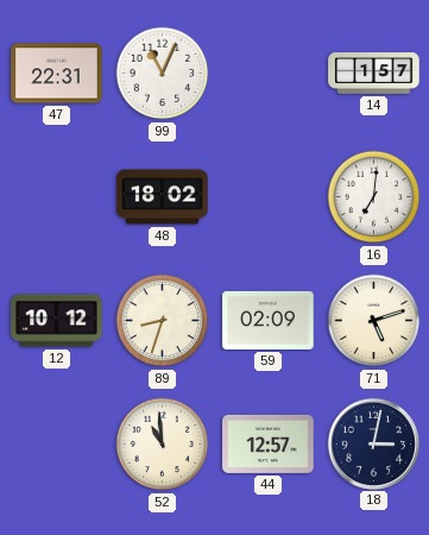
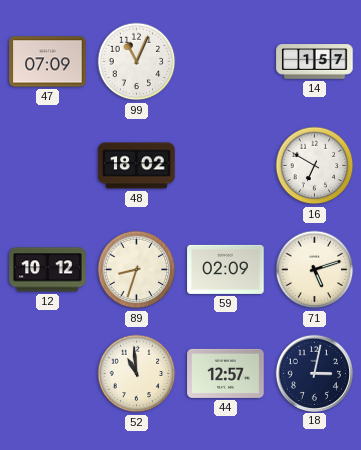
47: 22:31 -> 07:09
16: 7:01 -> 6:50
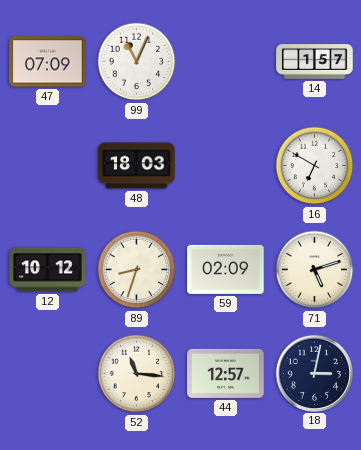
48: 18:02 -> 18:03
52: 10:59 -> 11:16
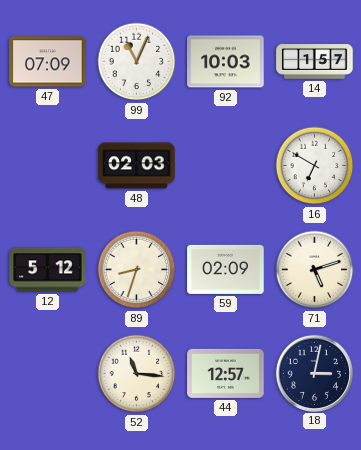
92: none -> 10:03
48: 18:03 -> 02:03
12: 10:12 -> 5:12
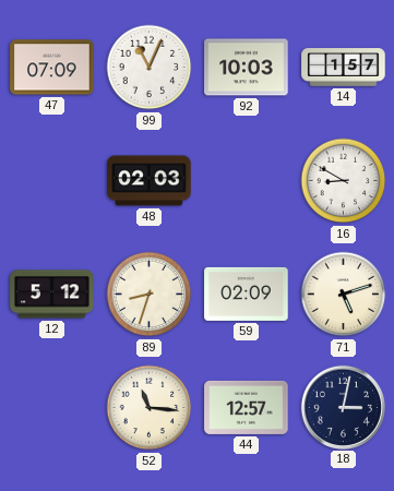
16: 6:50 -> 8:50
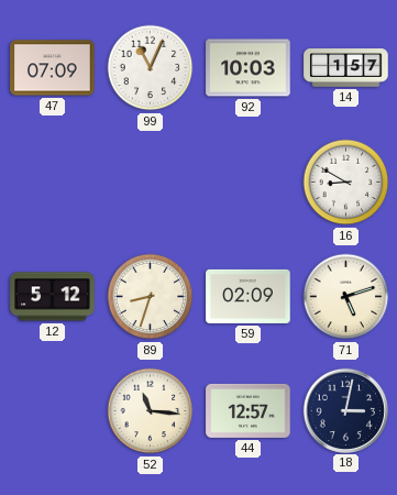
48: 02:03 -> none
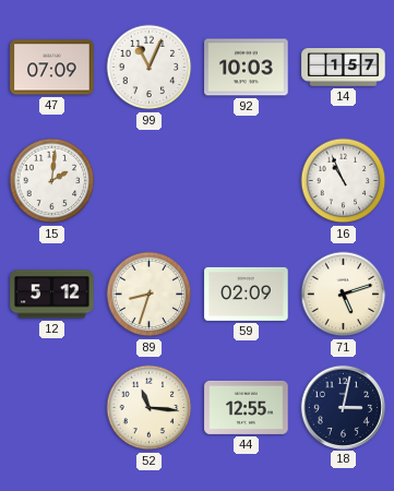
15: none -> 2:01
16: 8:50 -> 10:56
44: 12:57 -> 12:55
